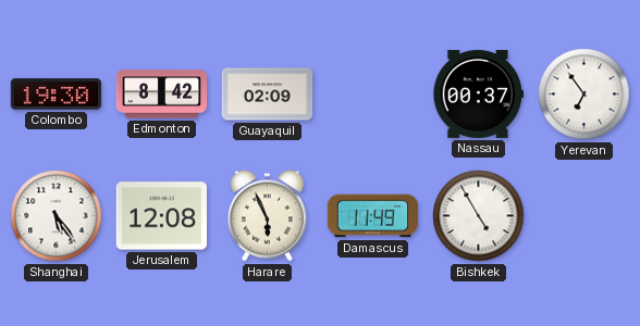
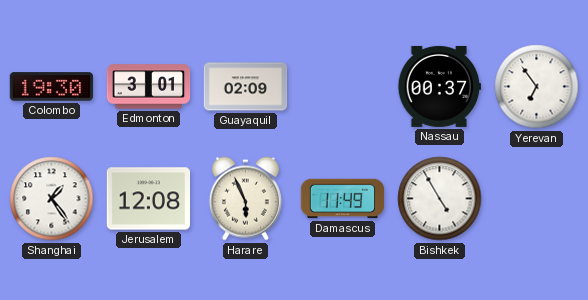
Edmonton: 8:42 -> 3:01
Shanghai: 5:24 -> 1:24
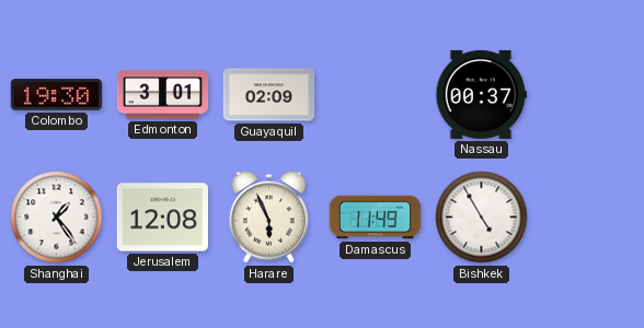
Yerevan: 6:54 -> none
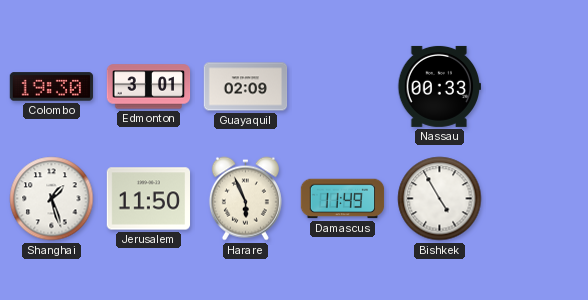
Nassau: 00:37 -> 00:33
Shanghai: 1:24 -> 1:27
Jerusalem: 12:08 -> 11:50
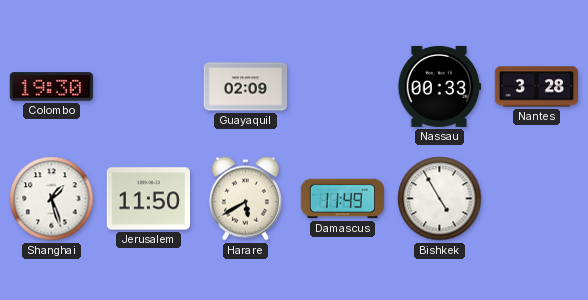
Edmonton: 3:01 -> none
Nantes: none -> 3:28
Harare: 5:56 -> 5:40
